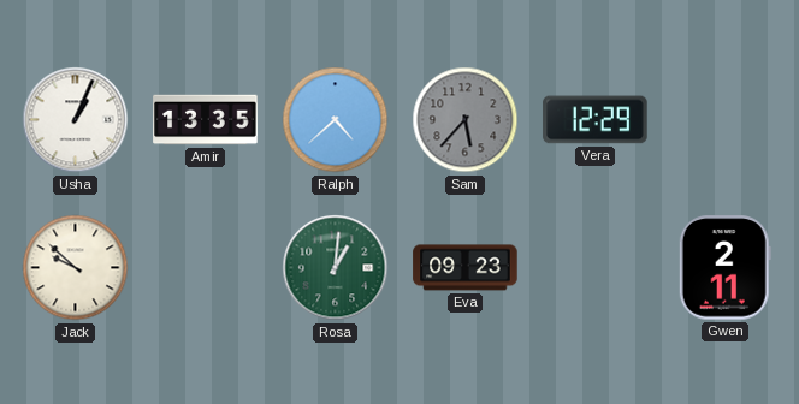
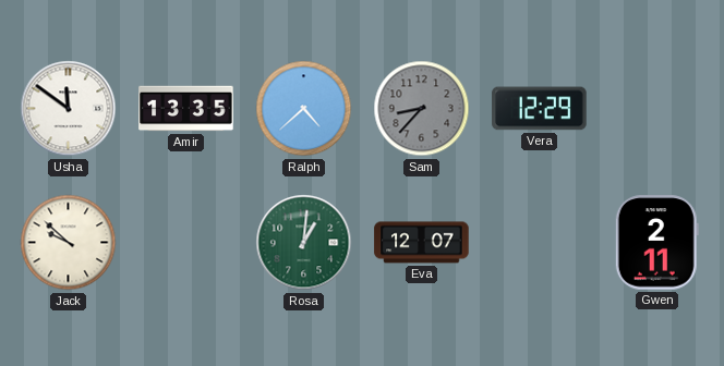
Usha: 1:04 -> 11:51
Sam: 5:37 -> 8:37
Eva: 09:23 -> 12:07
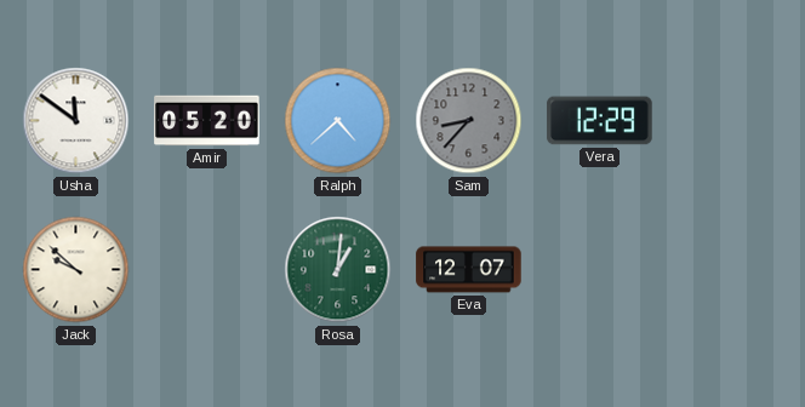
Amir: 13:35 -> 05:20
Gwen: 2:11 -> none
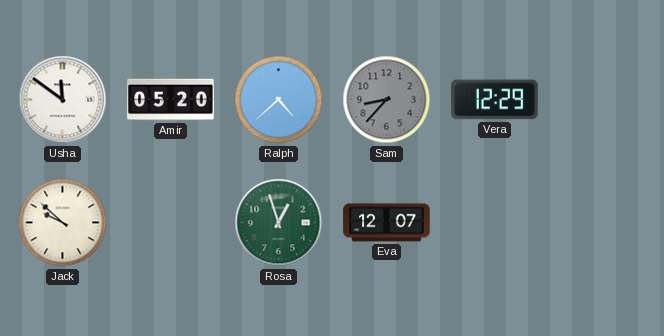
Rosa: 1:01 -> 12:57
